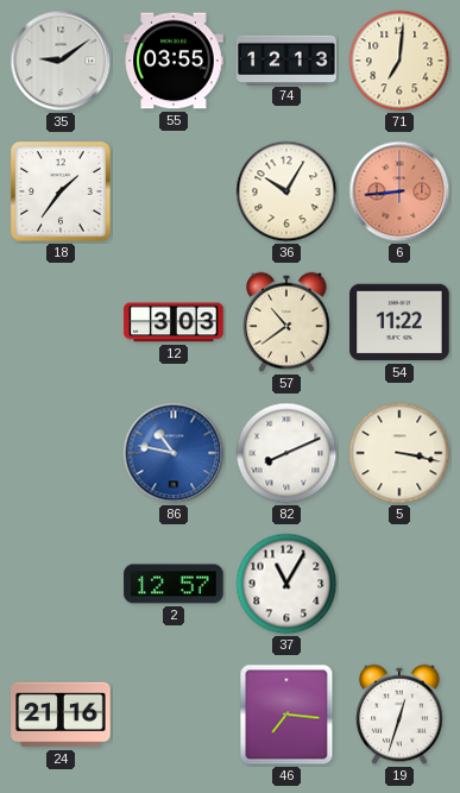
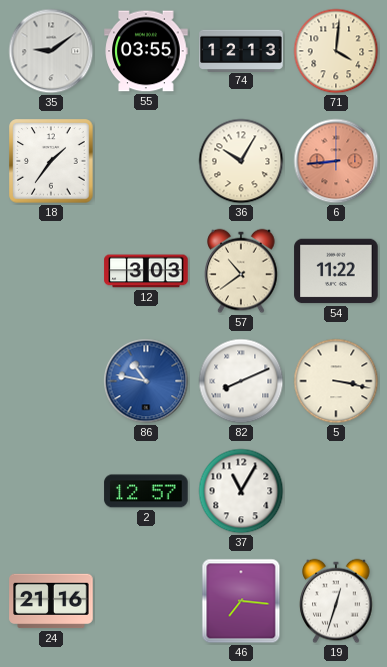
71: 7:01 -> 4:01
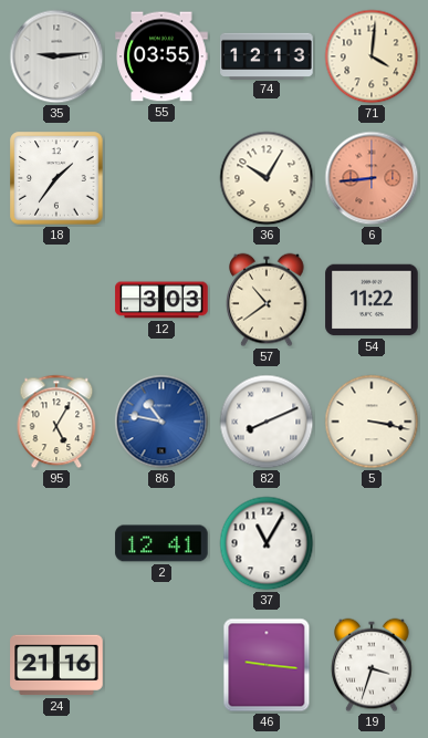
35: 9:09 -> 9:14
95: none -> 5:05
2: 12:57 -> 12:41
46: 7:16 -> 9:16
19: 12:33 -> 3:33
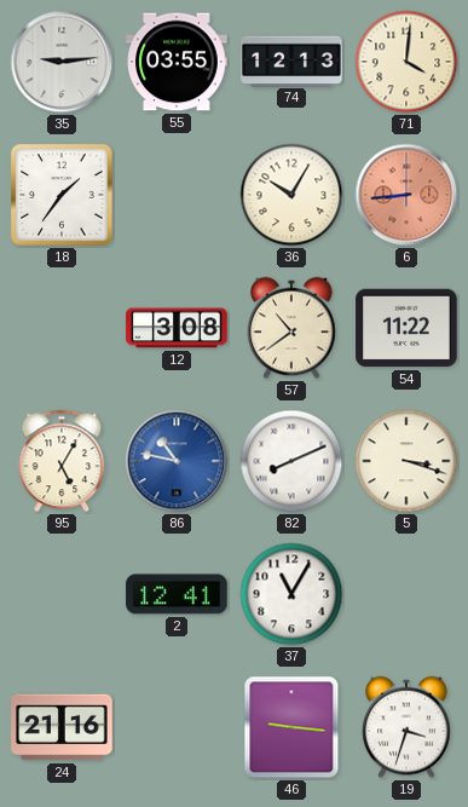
12: 3:03 -> 3:08
5: 3:17 -> 3:18
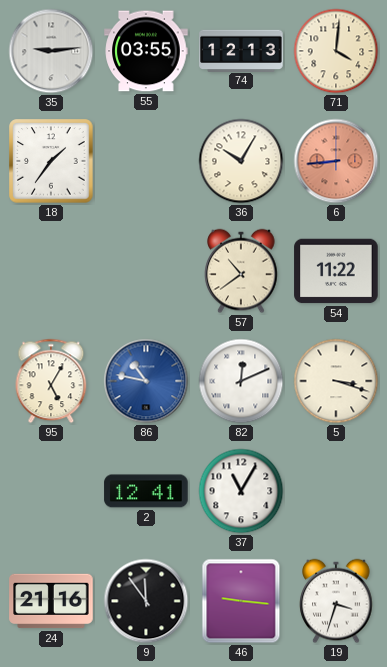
12: 3:08 -> none
82: 8:11 -> 12:11
9: none -> 11:54
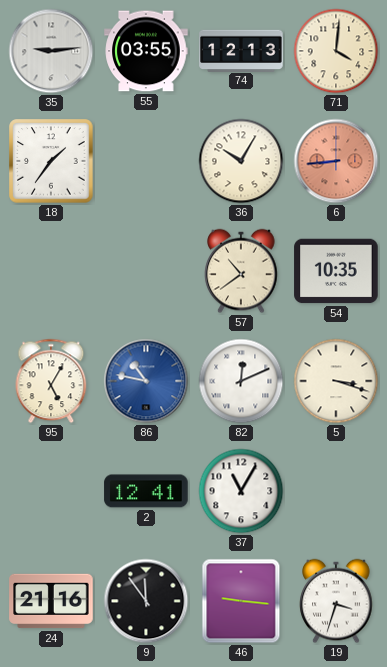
54: 11:22 -> 10:35
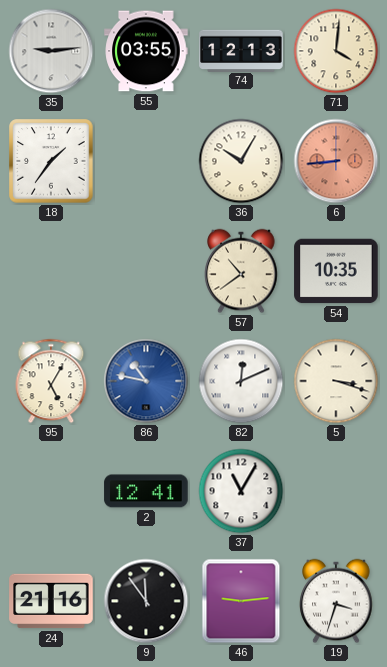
46: 9:16 -> 9:14
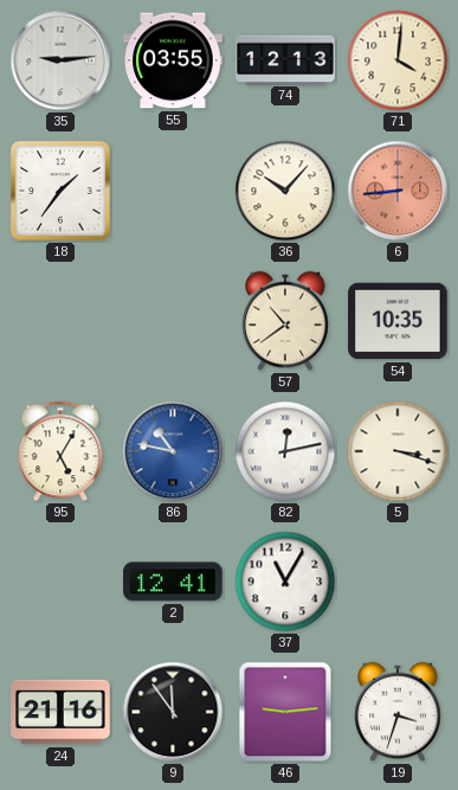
36: 10:05 -> 10:07
82: 12:11 -> 12:13
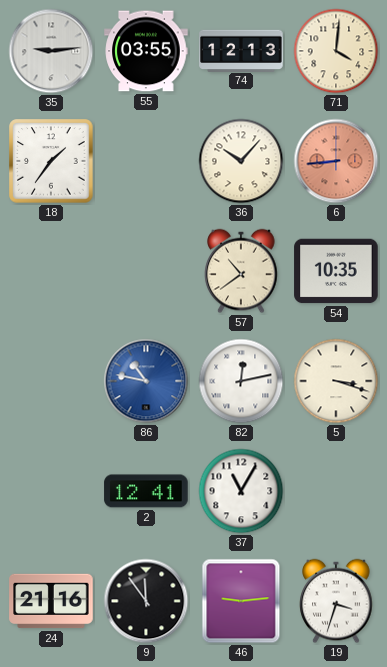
95: 5:05 -> none
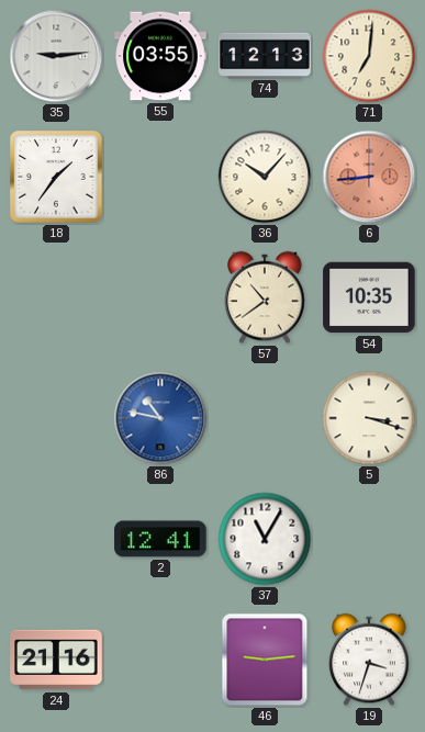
71: 4:01 -> 7:01
82: 12:13 -> none
9: 11:54 -> none
